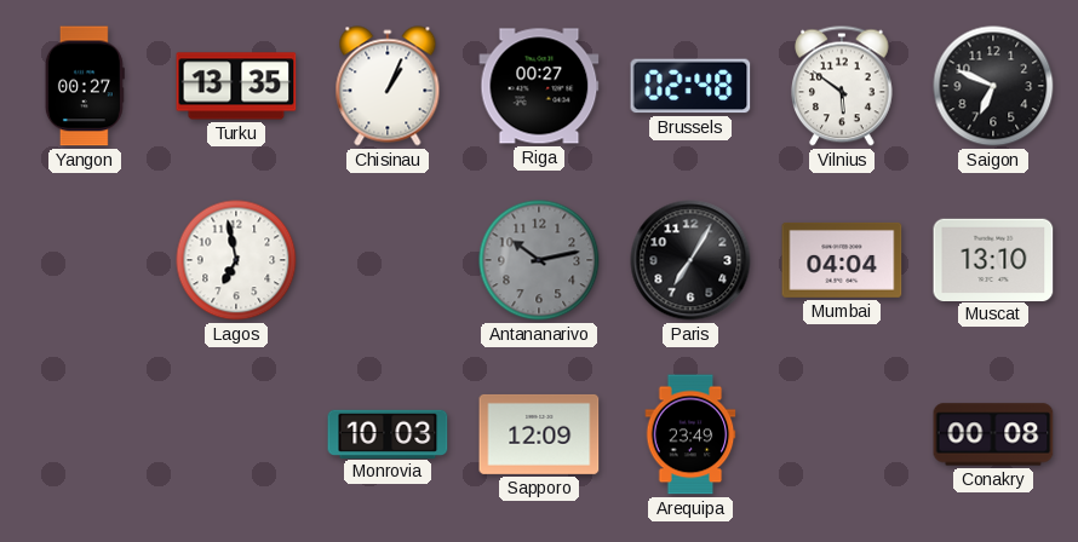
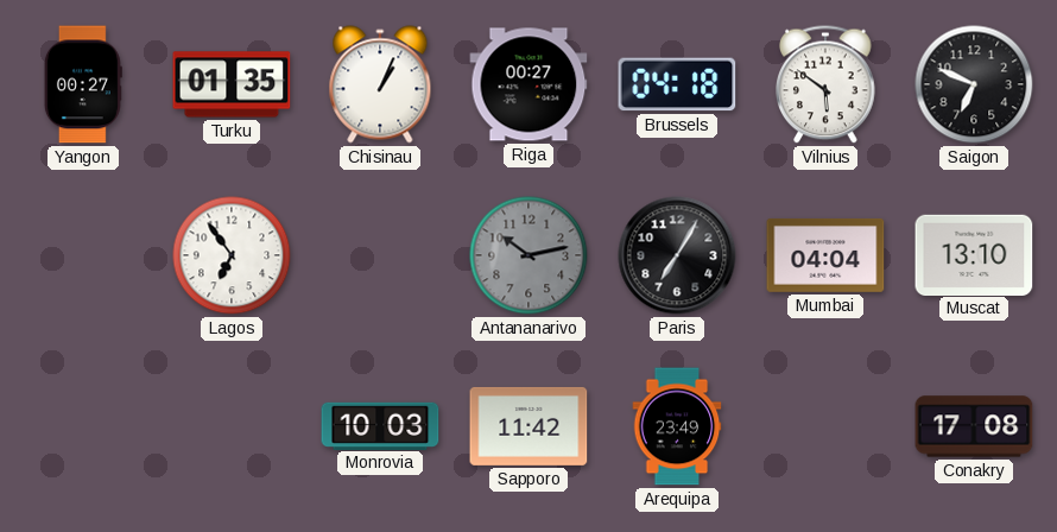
Turku: 13:35 -> 01:35
Brussels: 02:48 -> 04:18
Lagos: 6:58 -> 6:54
Sapporo: 12:09 -> 11:42
Conakry: 00:08 -> 17:08
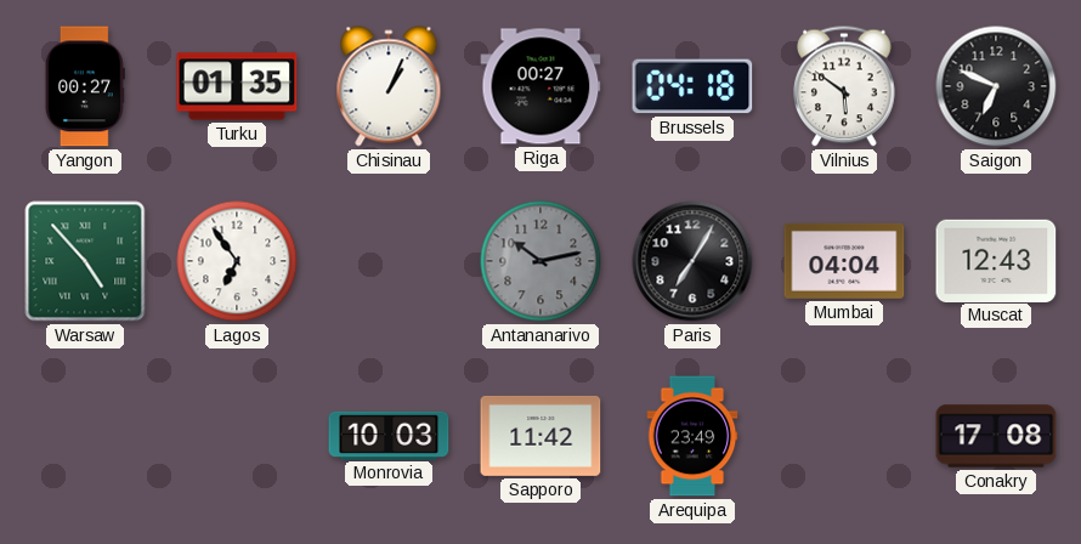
Warsaw: none -> 4:53
Muscat: 13:10 -> 12:43
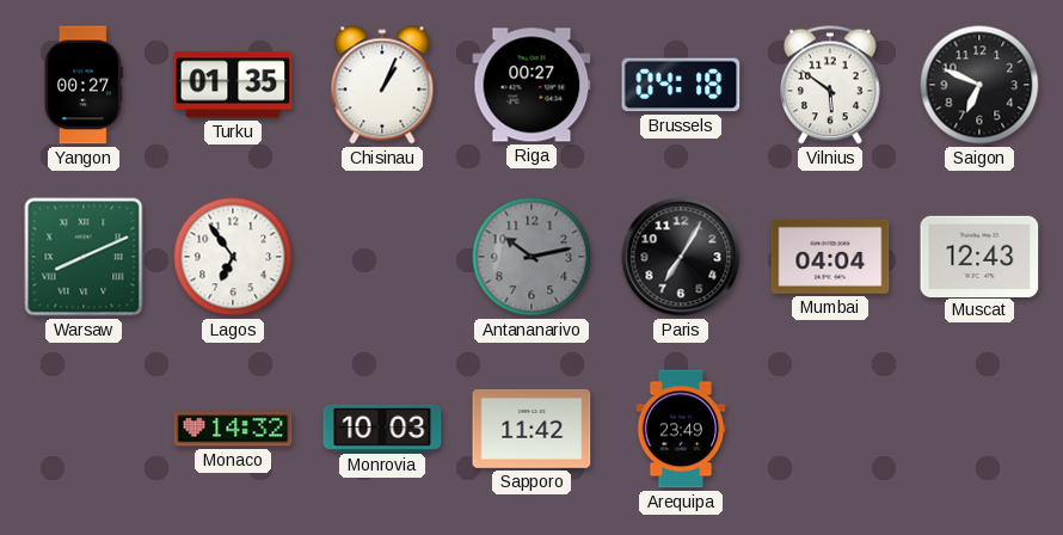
Warsaw: 4:53 -> 8:11
Monaco: none -> 14:32
Conakry: 17:08 -> none
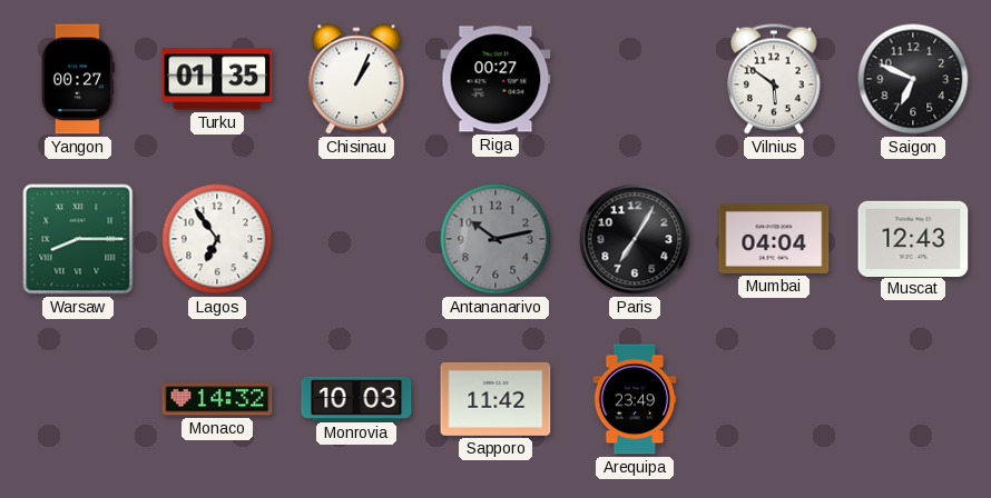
Brussels: 04:18 -> none
Warsaw: 8:11 -> 8:15
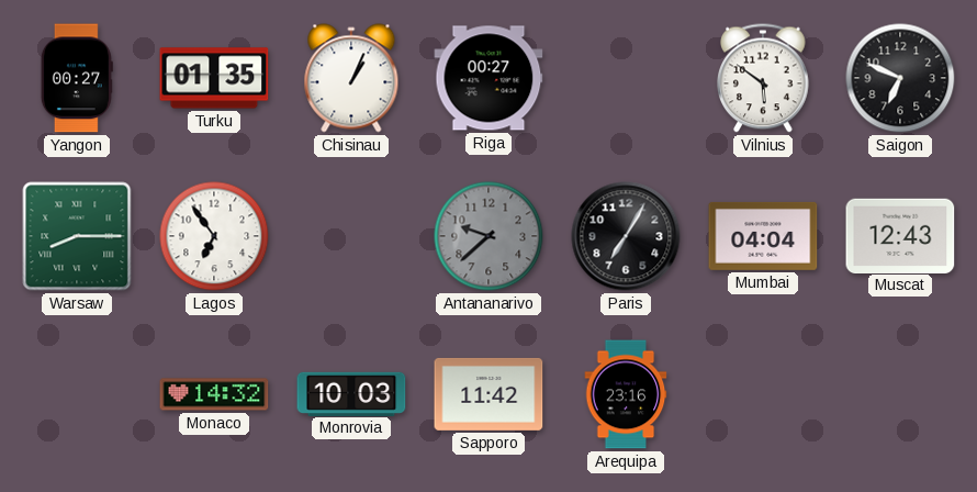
Antananarivo: 10:13 -> 9:38
Arequipa: 23:49 -> 23:16
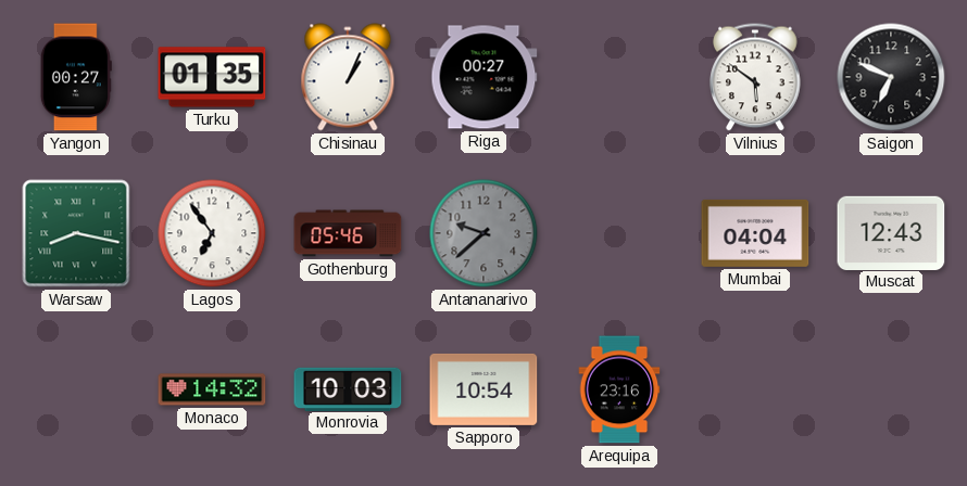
Warsaw: 8:15 -> 8:17
Gothenburg: none -> 05:46
Paris: 7:05 -> none
Sapporo: 11:42 -> 10:54
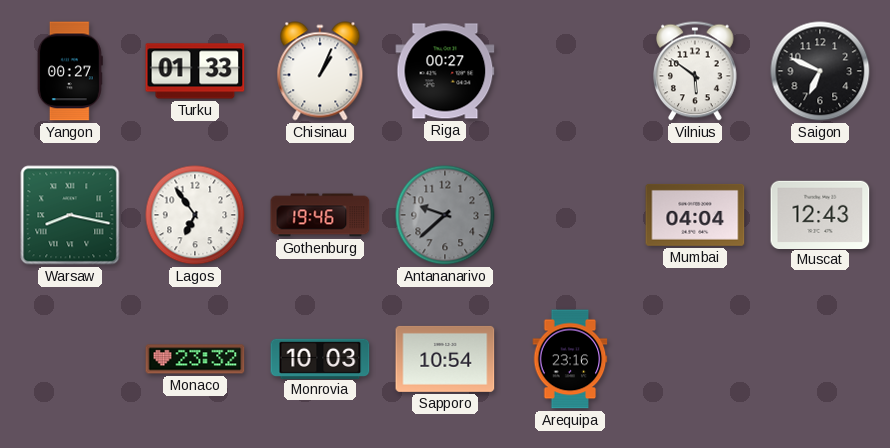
Turku: 01:35 -> 01:33
Gothenburg: 05:46 -> 19:46
Monaco: 14:32 -> 23:32
